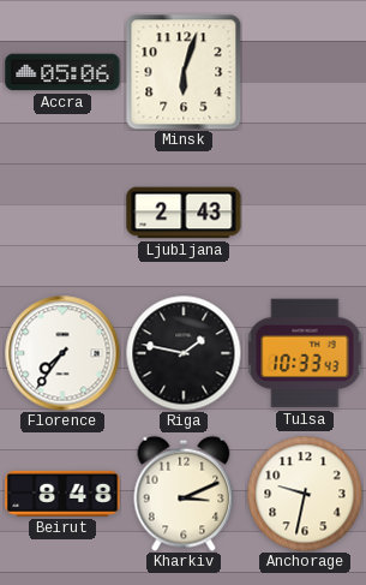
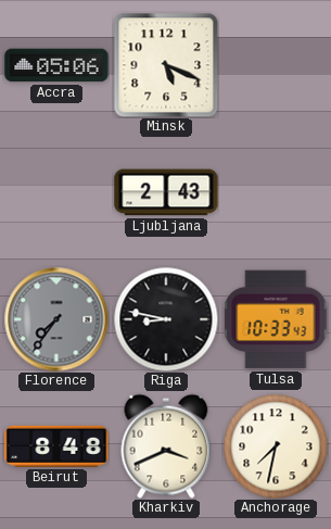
Minsk: 6:03 -> 5:19
Florence dial: white -> grey
Riga: 1:47 -> 8:47
Kharkiv: 3:11 -> 3:41
Anchorage: 9:32 -> 7:32
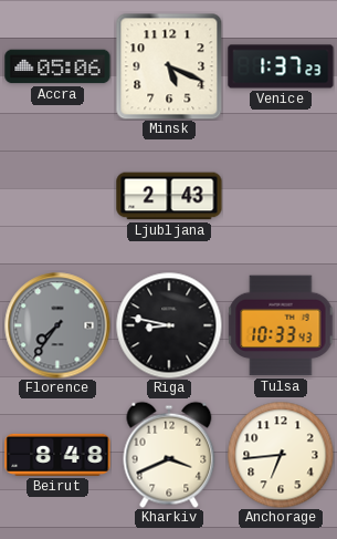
Venice: none -> 1:37
Anchorage: 7:32 -> 6:44
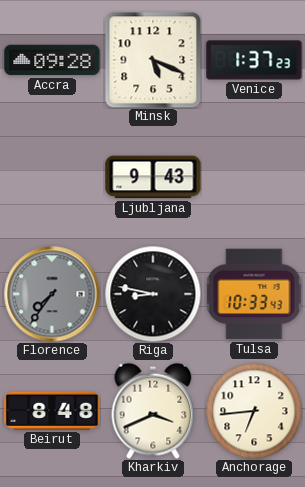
Accra: 05:06 -> 09:28
Ljubljana: 2:43 -> 9:43
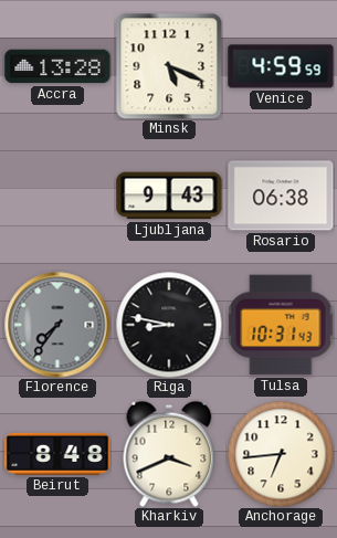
Accra: 09:28 -> 13:28
Venice: 1:37 -> 4:59
Rosario: none -> 06:38
Tulsa: 10:33 -> 10:31
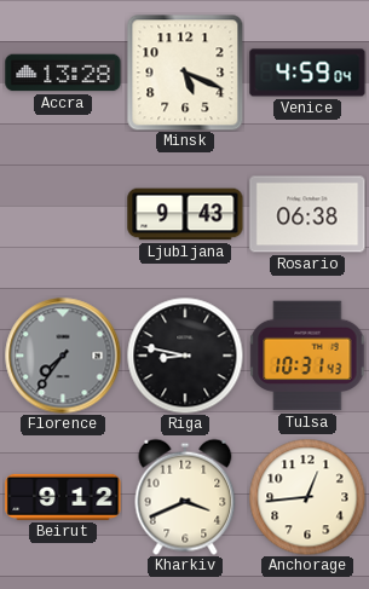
Venice: 4:59:59 -> 4:59:04
Beirut: 8:48 -> 9:12
Anchorage: 6:44 -> 12:44
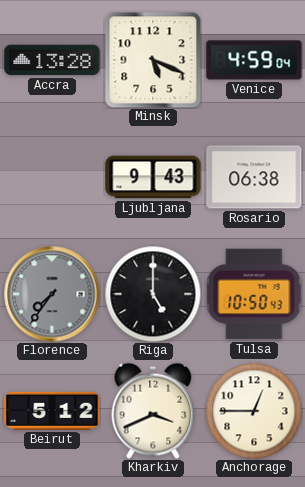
Riga: 8:47 -> 5:00
Tulsa: 10:31 -> 10:50
Beirut: 9:12 -> 5:12
Anchorage: 12:44 -> 12:45
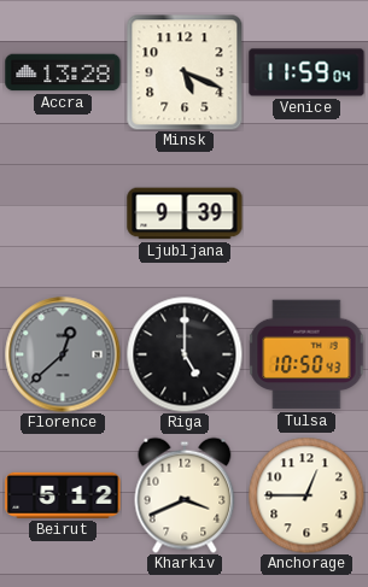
Venice: 4:59 -> 11:59
Ljubljana: 9:43 -> 9:39
Rosario: 06:38 -> none
Florence: 7:36 -> 12:38
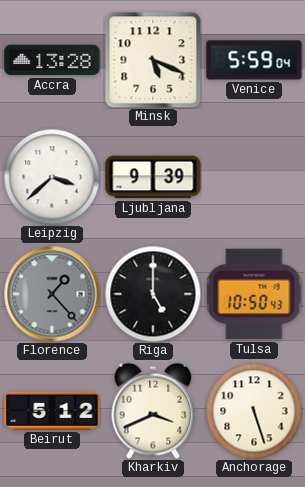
Venice: 11:59 -> 5:59
Leipzig: none -> 3:38
Florence: 12:38 -> 1:23
Anchorage: 12:45 -> 5:27
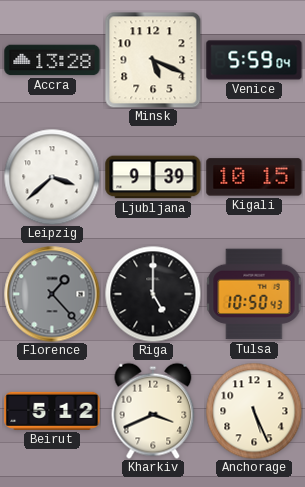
Kigali: none -> 10:15
Anchorage: 5:27 -> 5:26
